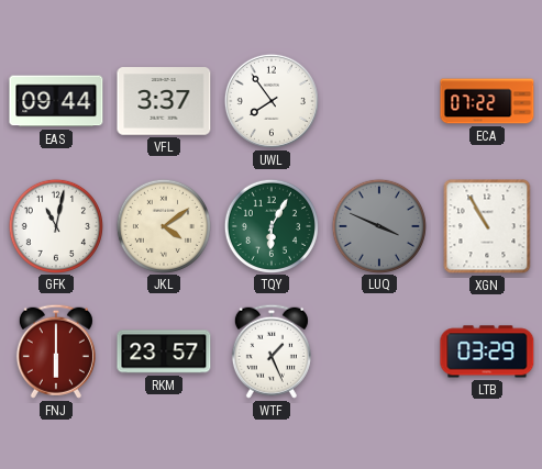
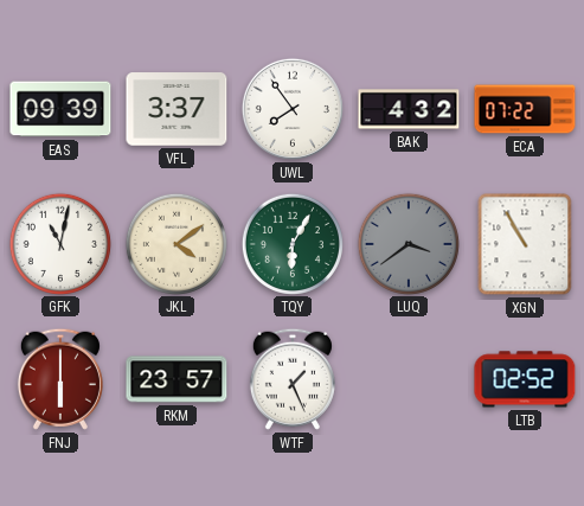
EAS: 09:44 -> 09:39
BAK: none -> 4:32
LUQ: 3:49 -> 3:39
LTB: 03:29 -> 02:52
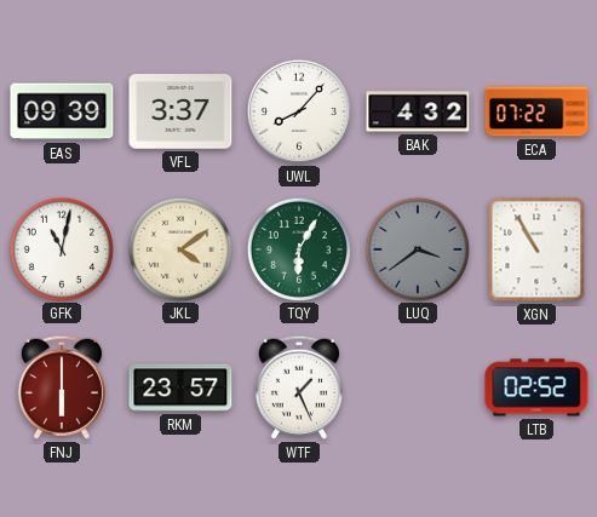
UWL: 7:54 -> 8:07
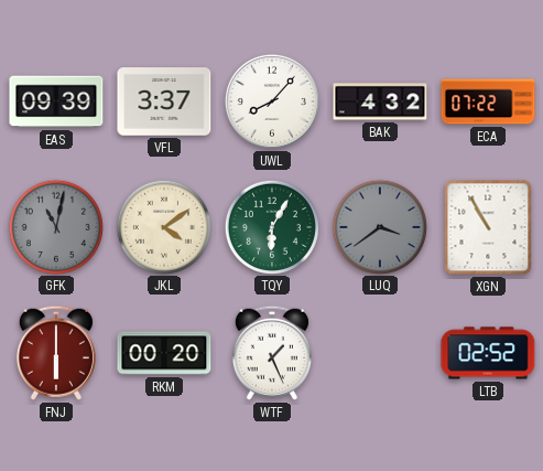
GFK dial: white -> grey
RKM: 23:57 -> 00:20
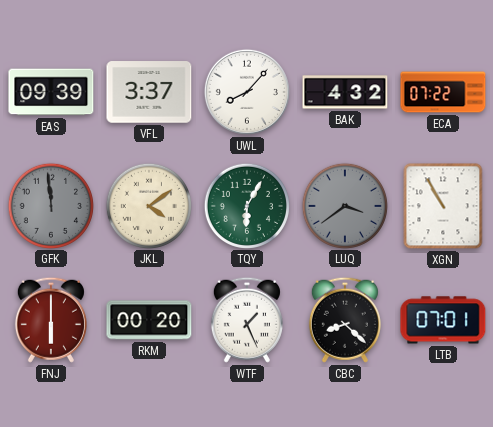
GFK: 11:02 -> 11:59
CBC: none -> 8:22
LTB: 02:52 -> 07:01
